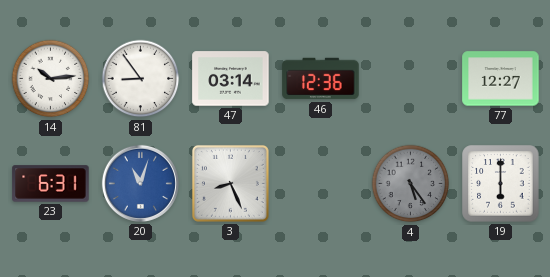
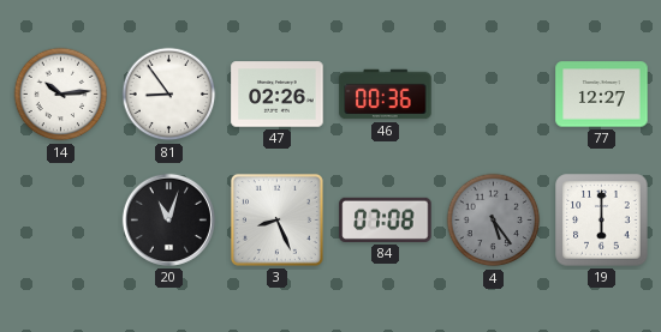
47: 03:14 -> 02:26
46: 12:36 -> 00:36
23: 6:31 -> none
20 dial: blue -> black
84: none -> 07:08
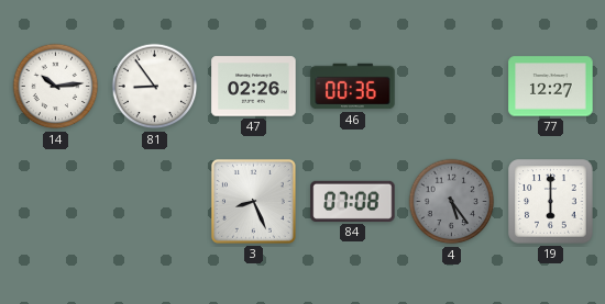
20: 11:03 -> none
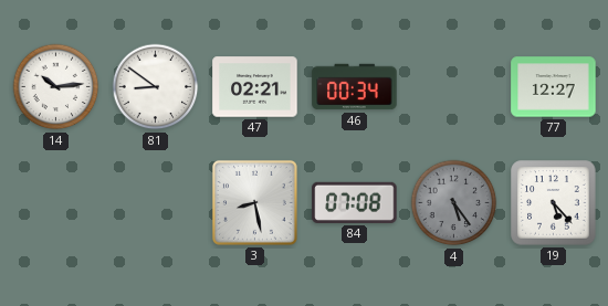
81: 8:54 -> 8:51
47: 02:26 -> 02:21
46: 00:36 -> 00:34
3: 8:26 -> 8:28
19: 6:00 -> 5:23
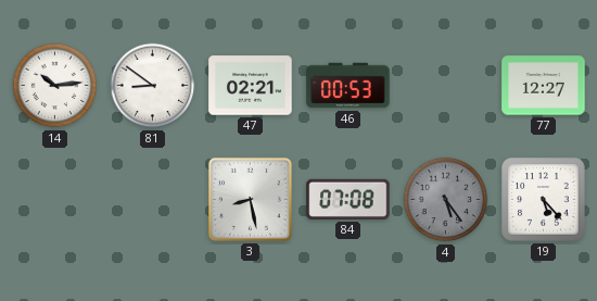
46: 00:34 -> 00:53
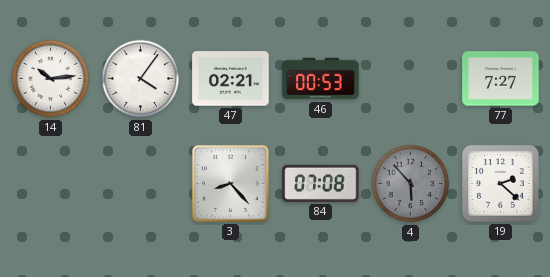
81: 8:51 -> 4:06
77: 12:27 -> 7:27
3: 8:28 -> 8:23
4: 5:24 -> 5:53
19: 5:23 -> 2:22
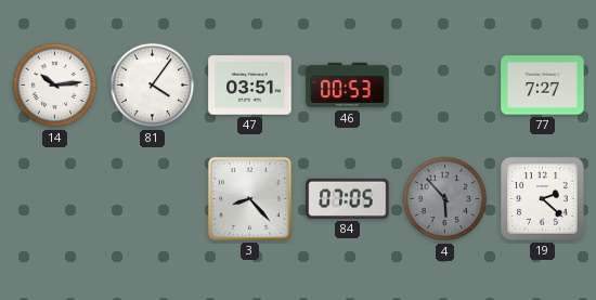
47: 02:21 -> 03:51
84: 07:08 -> 07:05
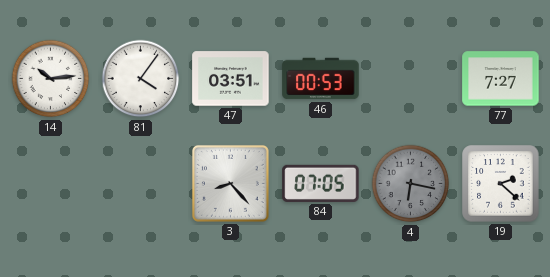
4: 5:53 -> 6:17
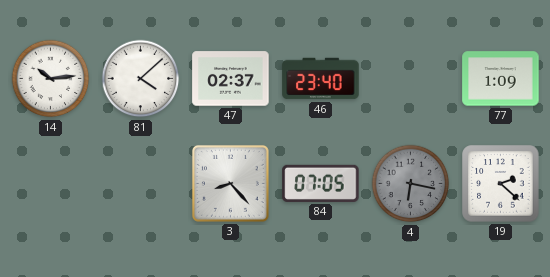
81: 4:06 -> 4:08
47: 03:51 -> 02:37
46: 00:53 -> 23:40
77: 7:27 -> 1:09
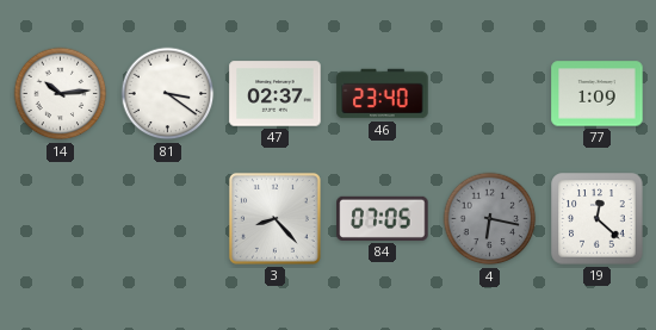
81: 4:08 -> 3:21
19: 2:22 -> 12:22
